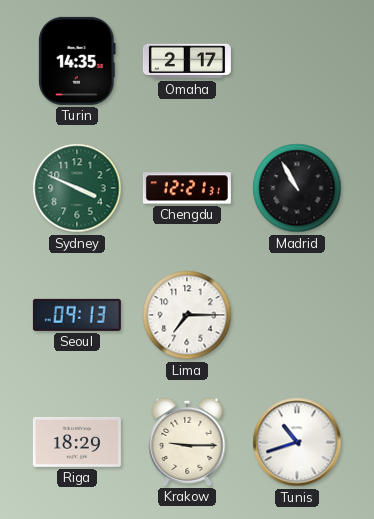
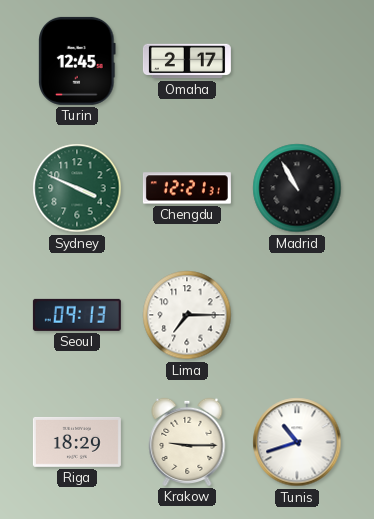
Turin: 14:35 -> 12:45
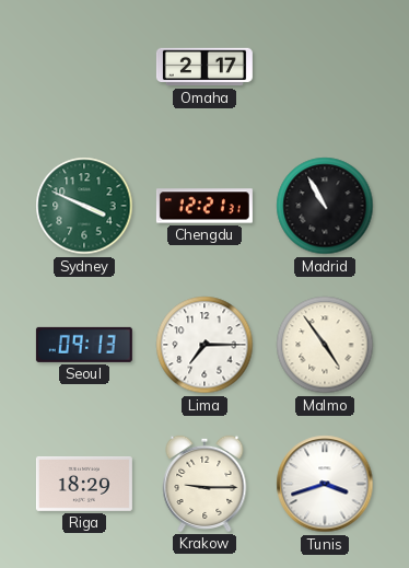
Turin: 12:45 -> none
Malmo: none -> 4:54
Tunis: 10:42 -> 3:42
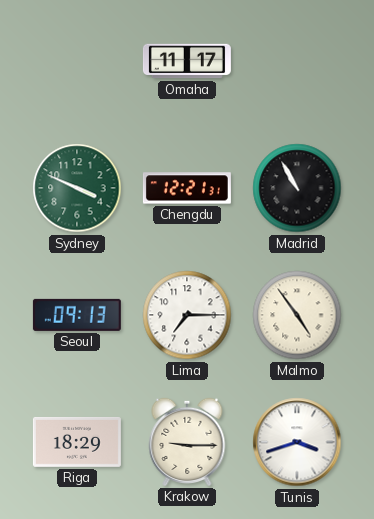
Omaha: 2:17 -> 11:17
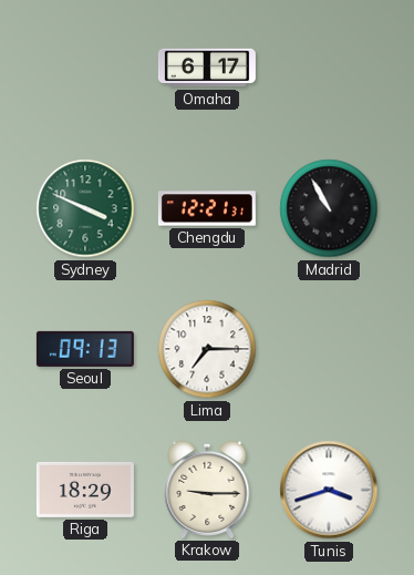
Omaha: 11:17 -> 6:17
Malmo: 4:54 -> none
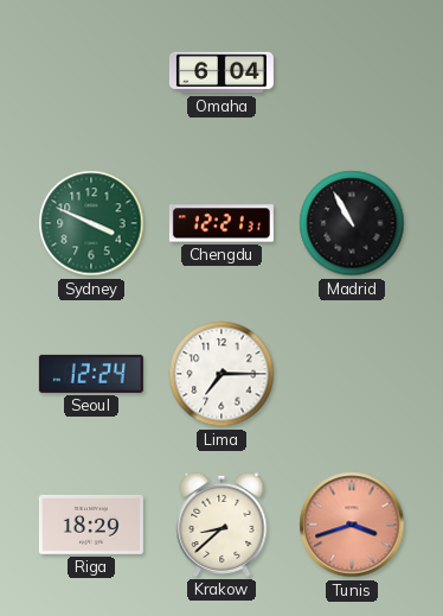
Omaha: 6:17 -> 6:04
Seoul: 09:13 -> 12:24
Krakow: 9:15 -> 8:38
Tunis dial: white -> salmon
